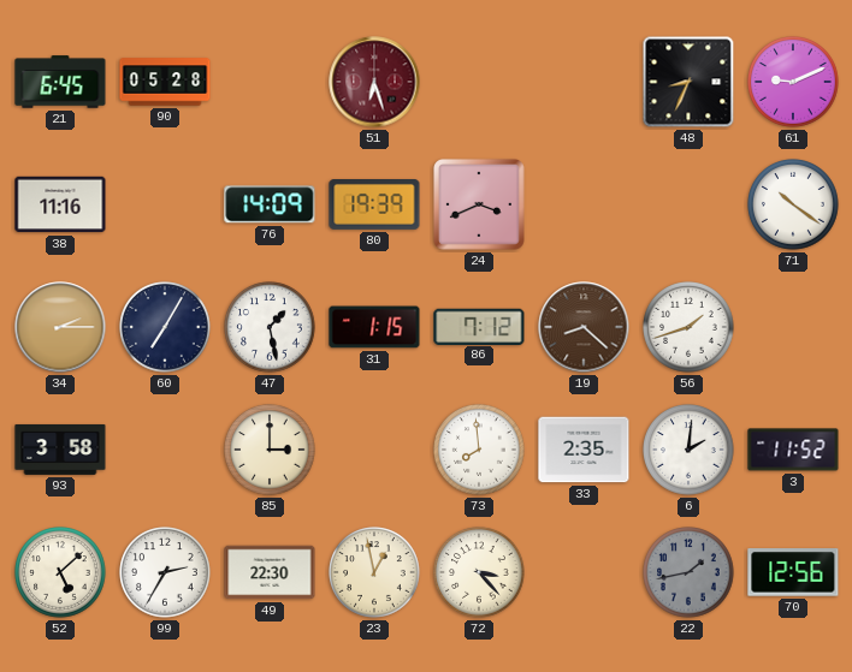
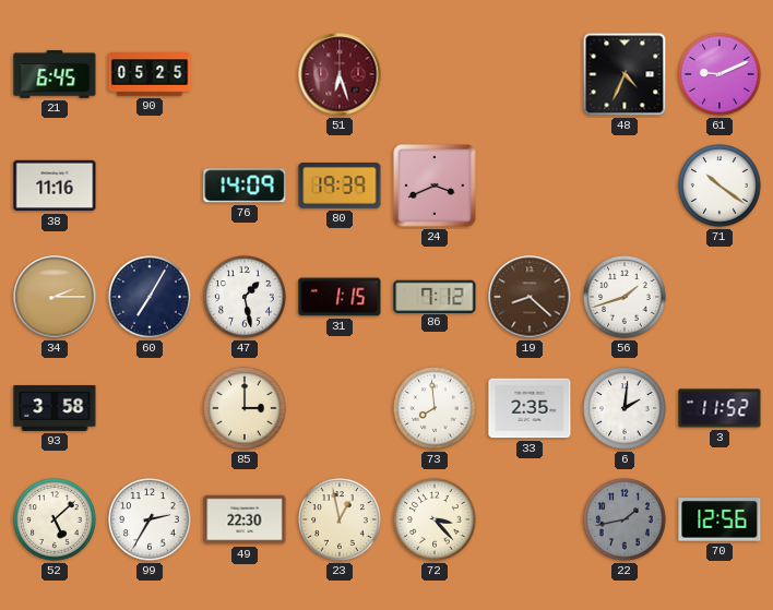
90: 05:28 -> 05:25
48: 8:34 -> 4:34
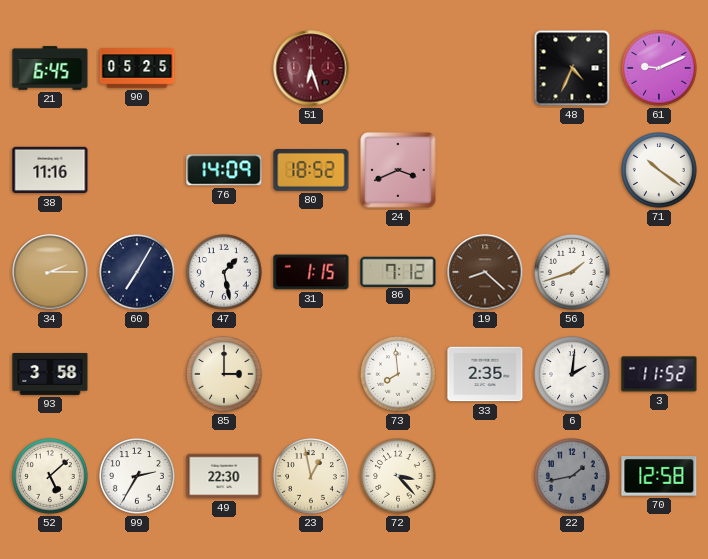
80: 19:39 -> 18:52
70: 12:56 -> 12:58
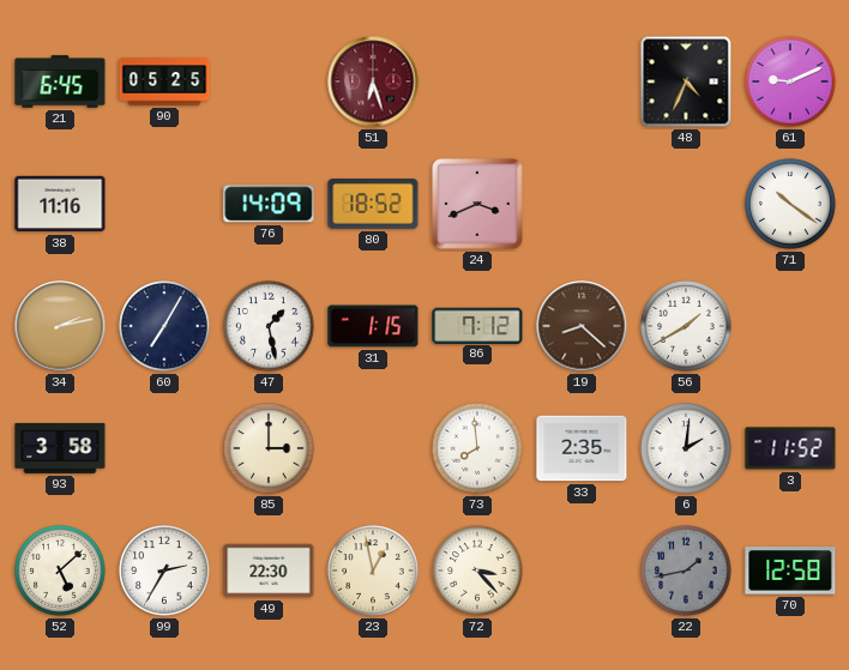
34: 2:15 -> 2:13
56: 1:42 -> 1:40
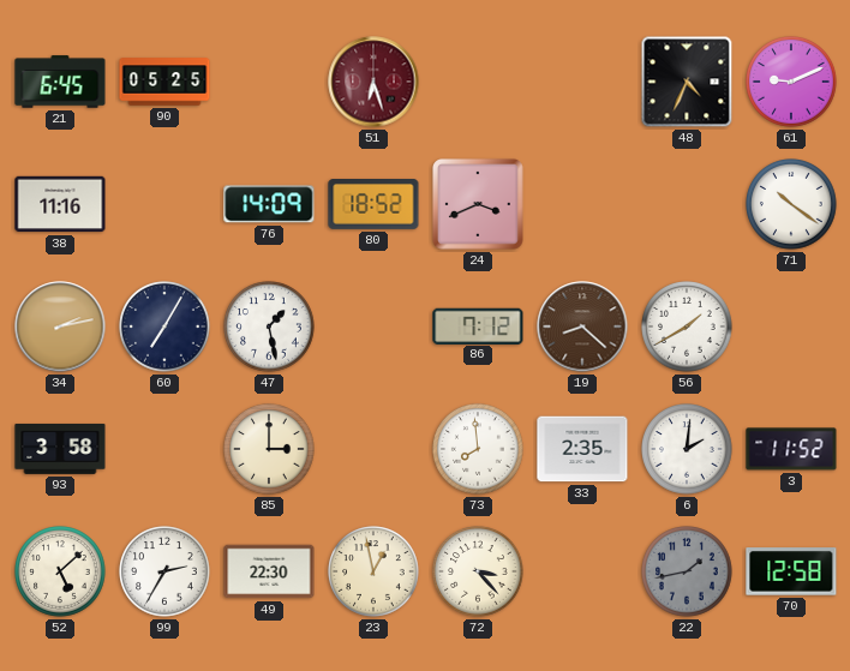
31: 1:15 -> none
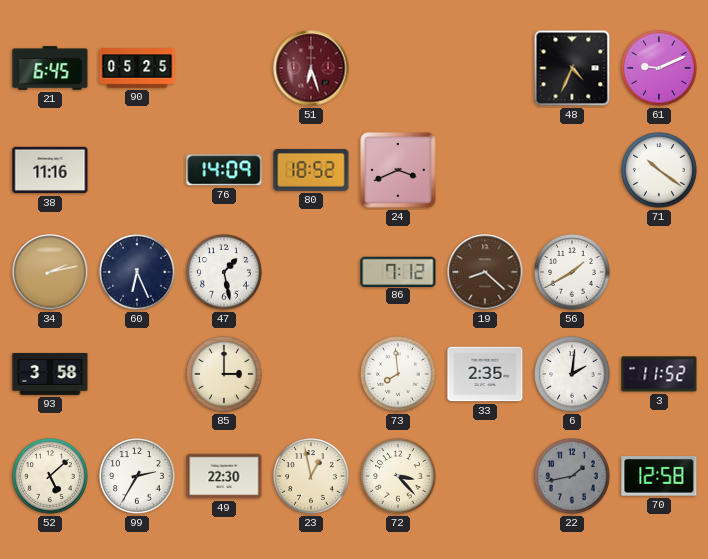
60: 7:05 -> 6:26
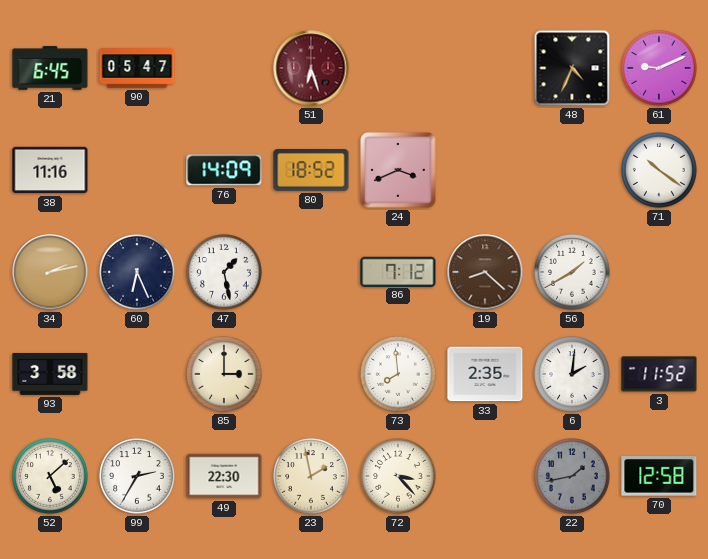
90: 05:25 -> 05:47
23: 12:58 -> 1:58
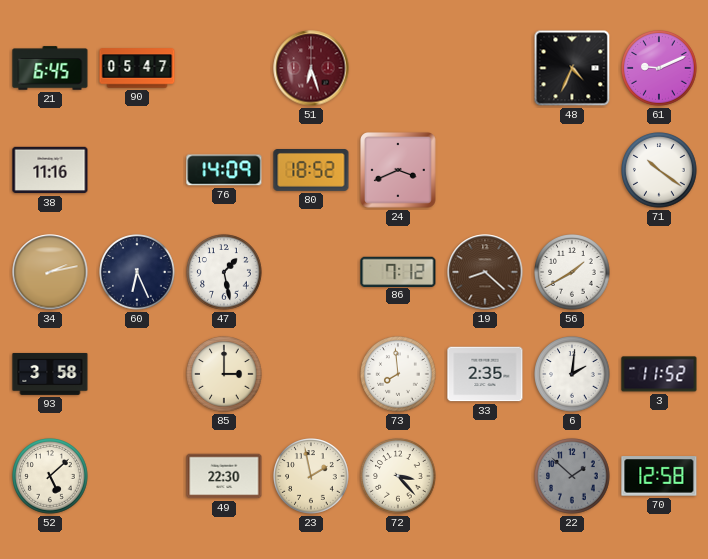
99: 2:35 -> none
22: 1:43 -> 1:52
